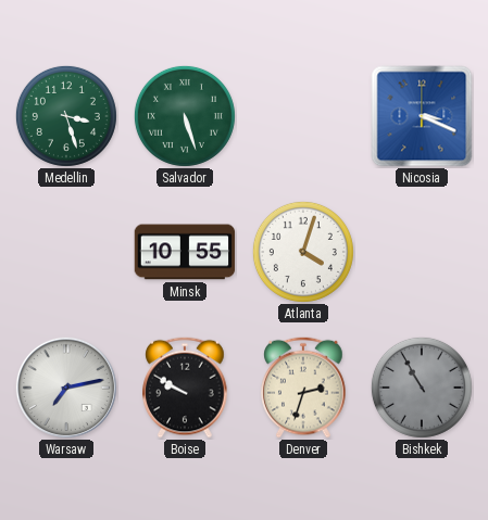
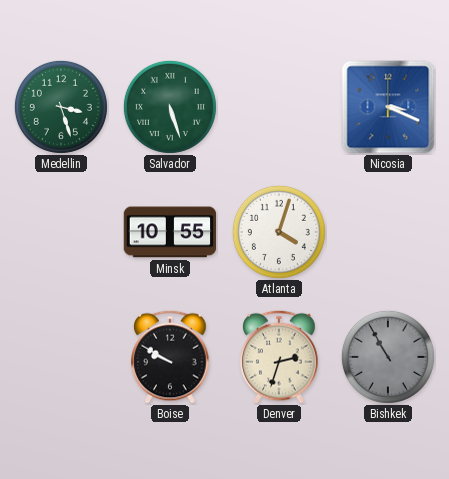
Warsaw: 7:13 -> none
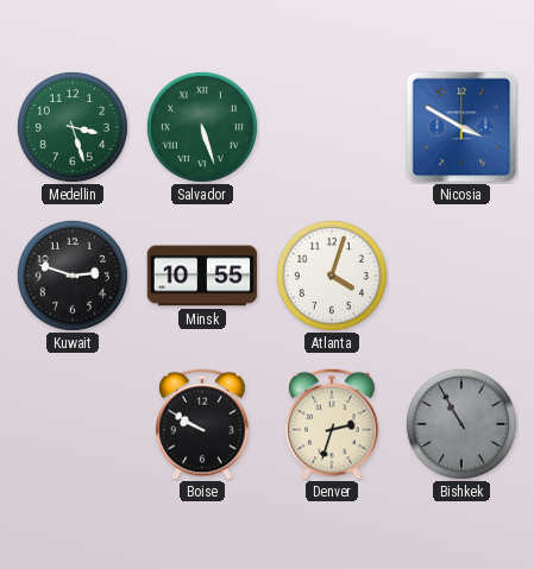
Nicosia: 3:19 -> 3:50
Kuwait: none -> 2:48
